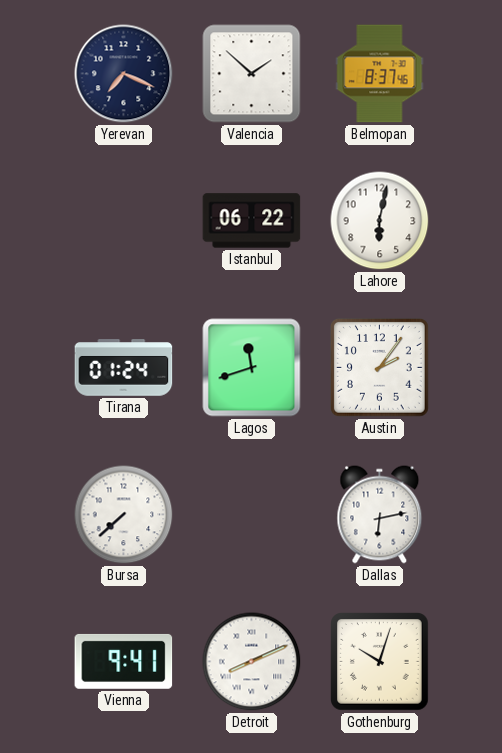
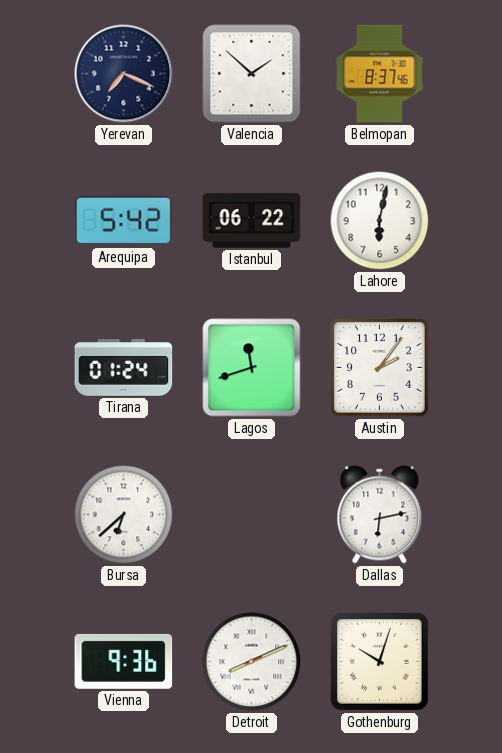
Arequipa: none -> 5:42
Bursa: 7:38 -> 6:38
Vienna: 9:41 -> 9:36
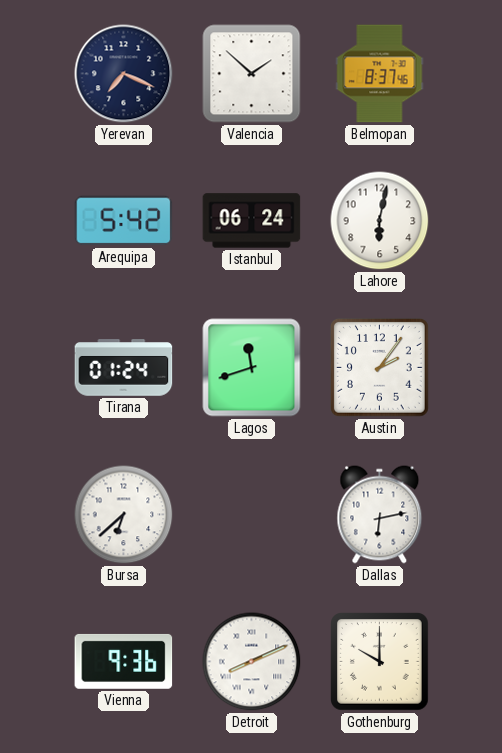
Istanbul: 06:22 -> 06:24
Gothenburg: 10:03 -> 10:00
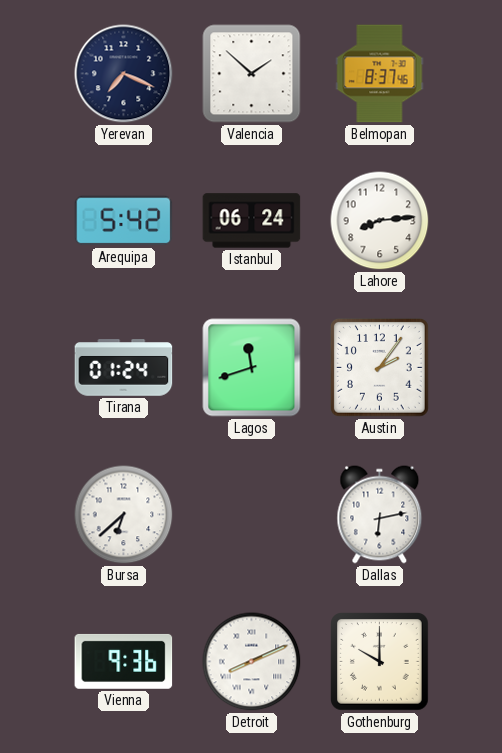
Lahore: 6:02 -> 8:14
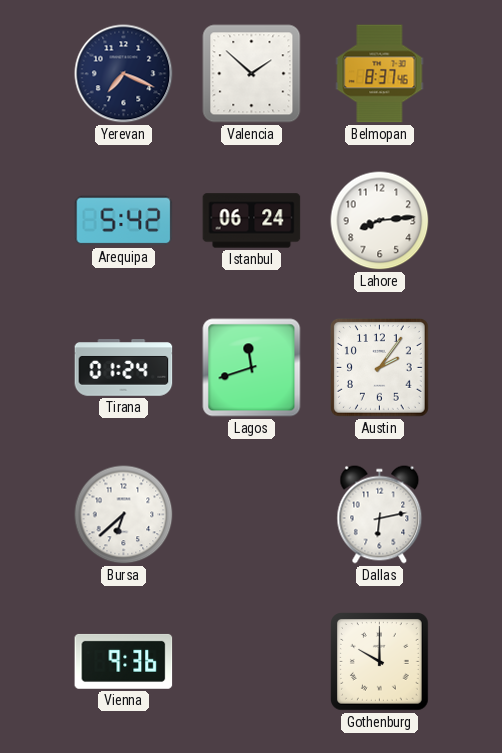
Detroit: 8:11 -> none
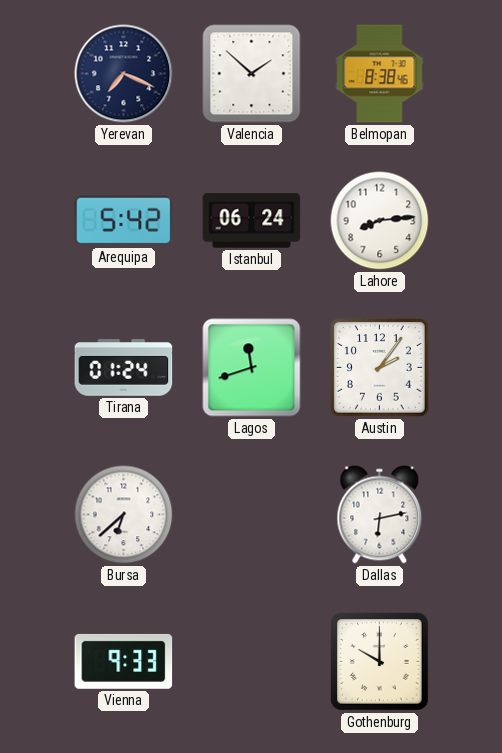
Belmopan: 8:37 -> 8:38
Vienna: 9:36 -> 9:33
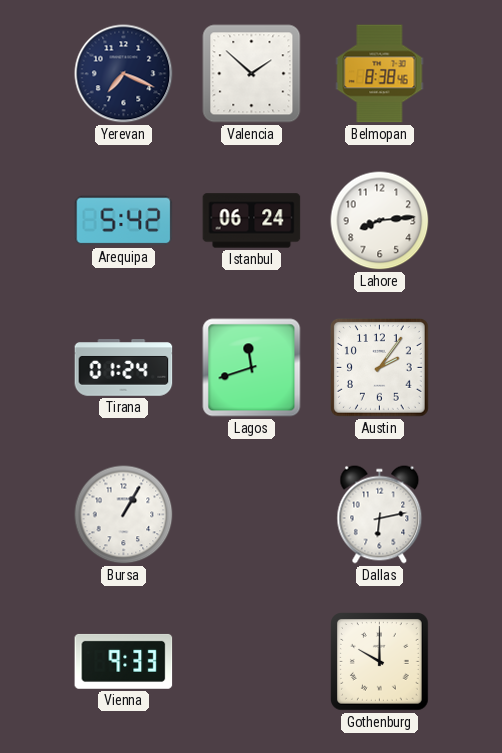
Bursa: 6:38 -> 1:05
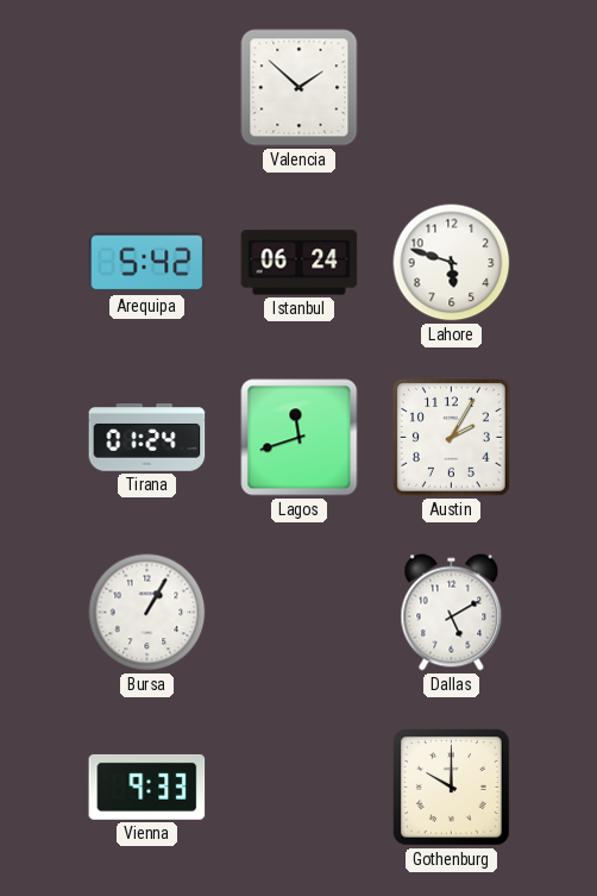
Yerevan: 7:19 -> none
Belmopan: 8:38 -> none
Lahore: 8:14 -> 5:48
Austin: 2:06 -> 2:05
Dallas: 6:13 -> 5:10
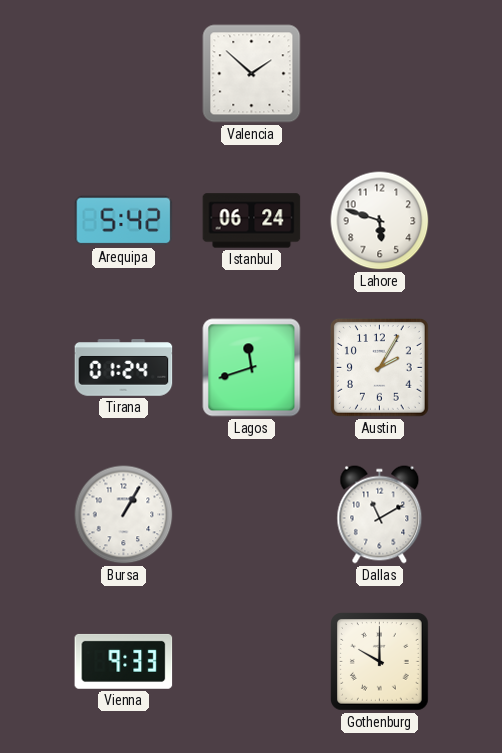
Dallas: 5:10 -> 11:10
